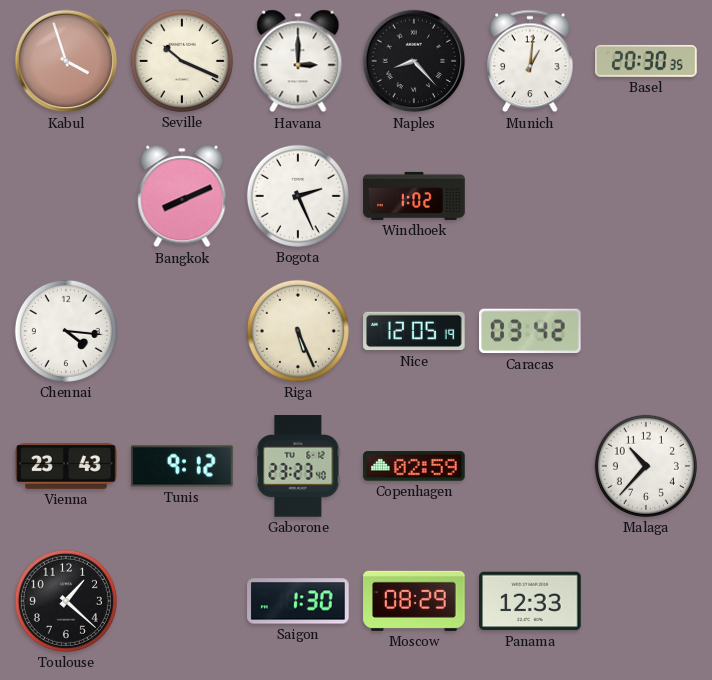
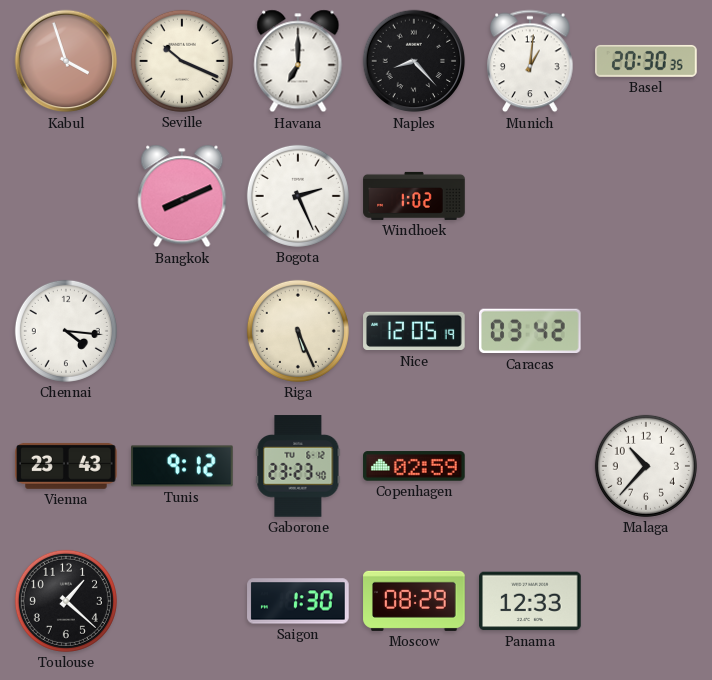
Havana: 3:00 -> 7:00
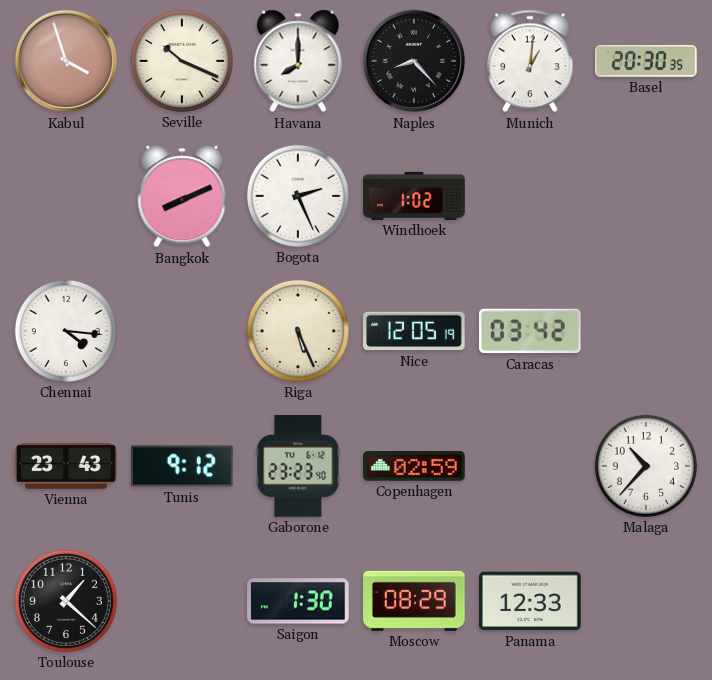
Havana: 7:00 -> 8:00
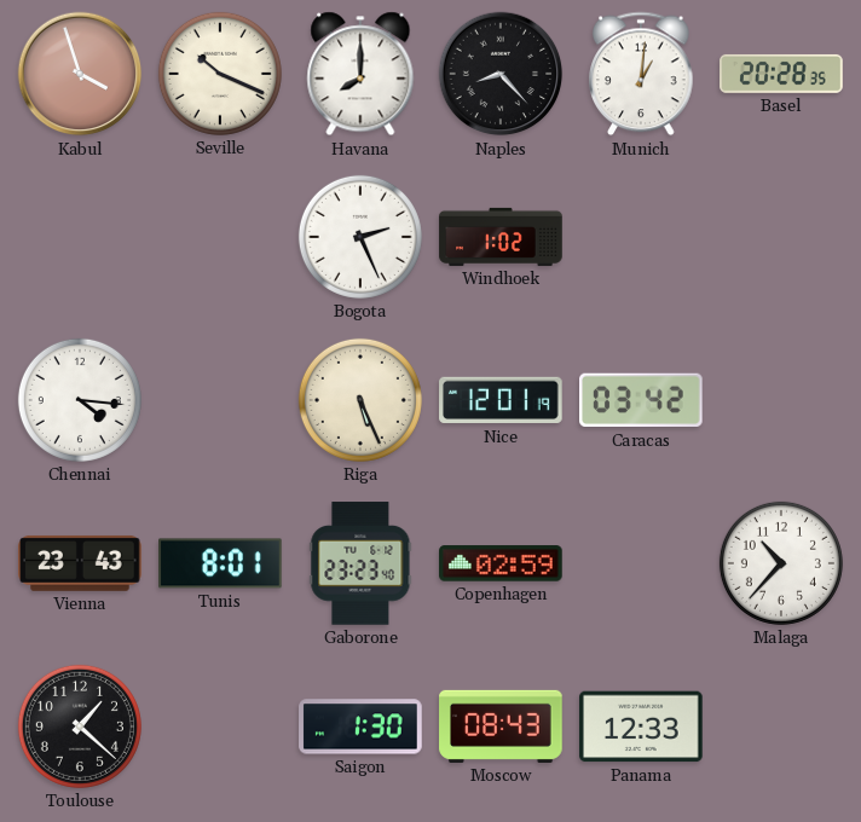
Basel: 20:30 -> 20:28
Bangkok: 8:11 -> none
Nice: 12:05 -> 12:01
Tunis: 9:12 -> 8:01
Moscow: 08:29 -> 08:43
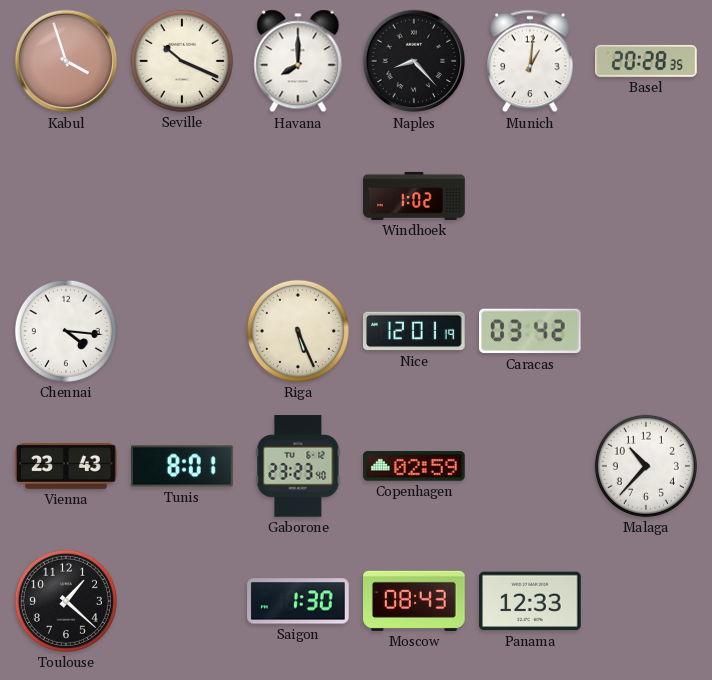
Bogota: 2:26 -> none
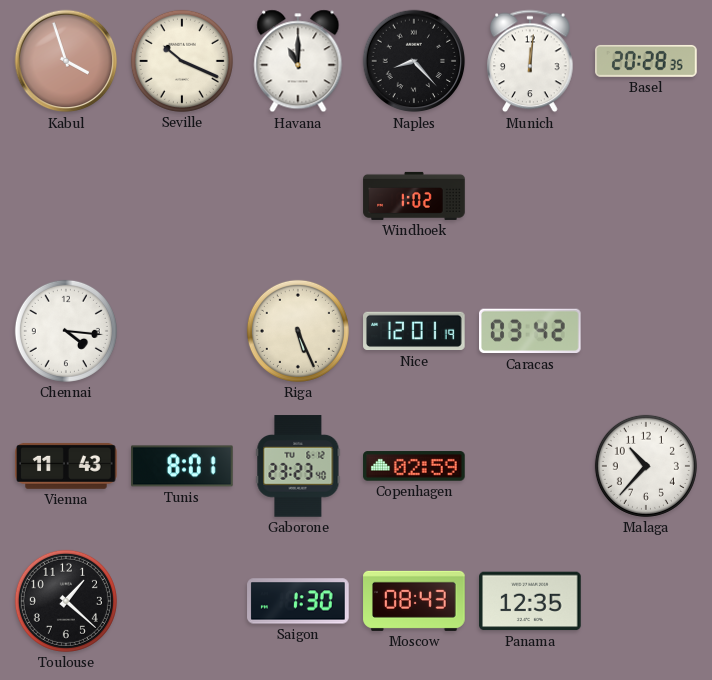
Havana: 8:00 -> 11:00
Munich: 1:01 -> 12:01
Vienna: 23:43 -> 11:43
Panama: 12:33 -> 12:35
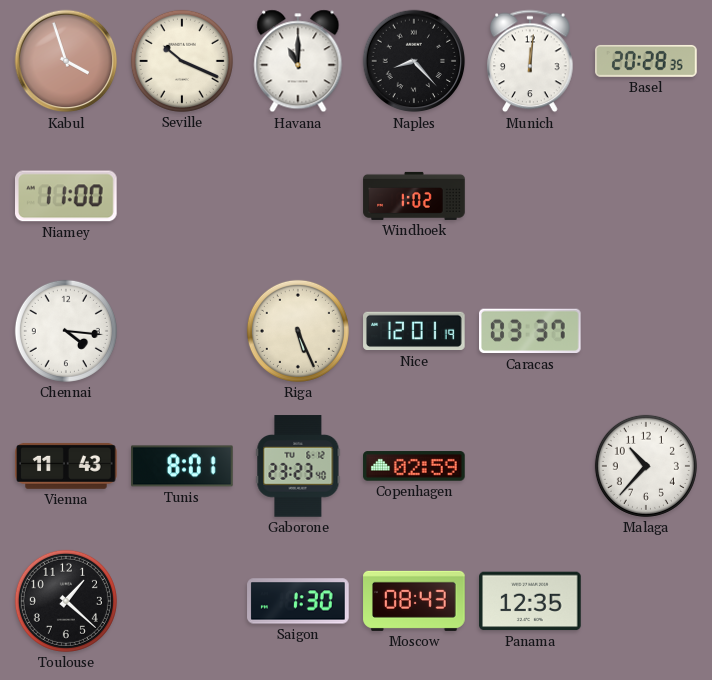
Niamey: none -> 11:00
Caracas: 03:42 -> 03:37
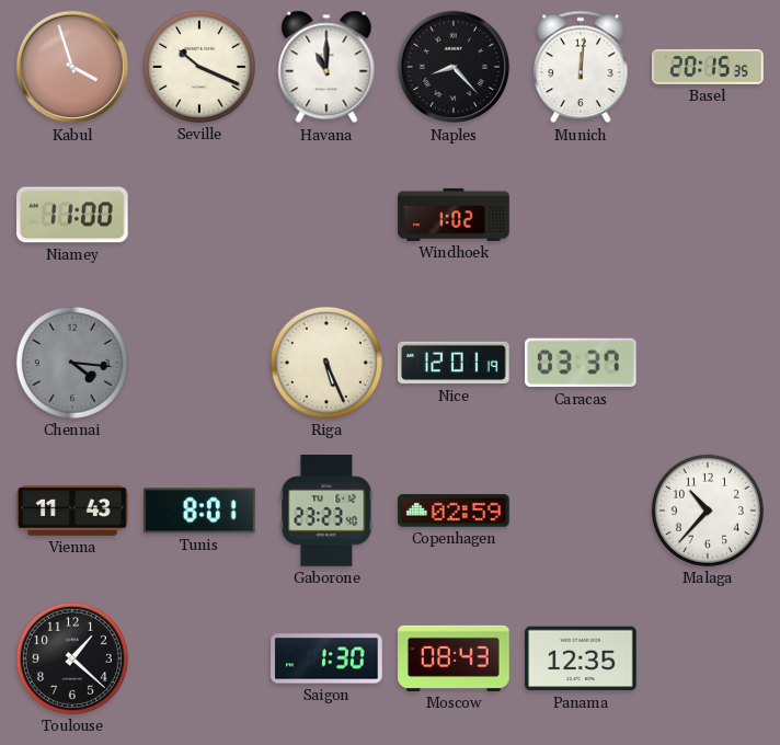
Basel: 20:28 -> 20:15
Chennai dial: white -> grey
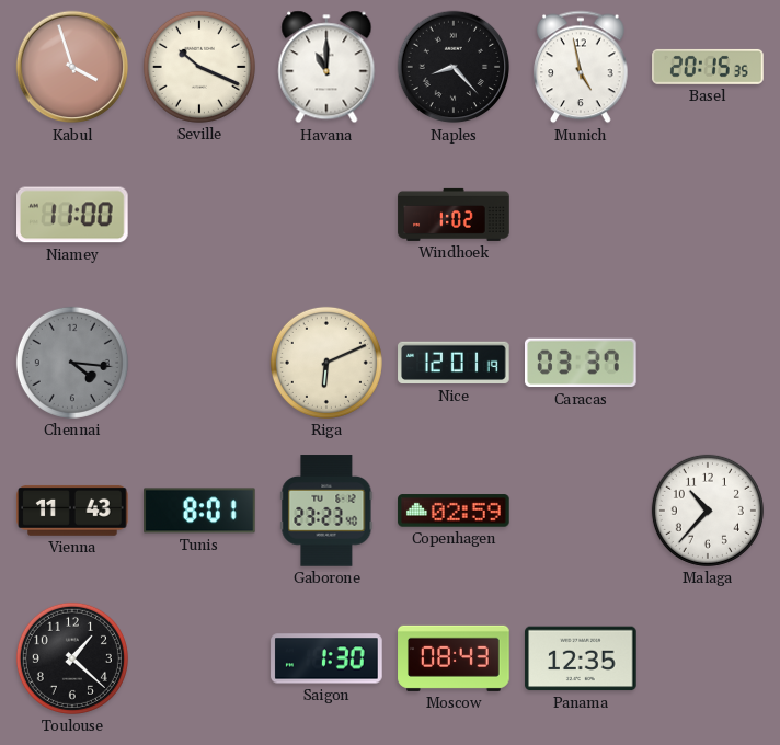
Munich: 12:01 -> 4:58
Riga: 5:26 -> 6:11
